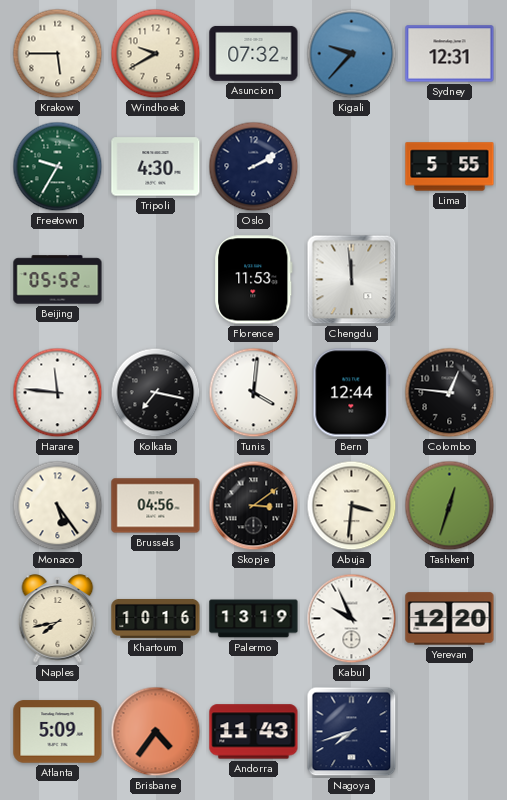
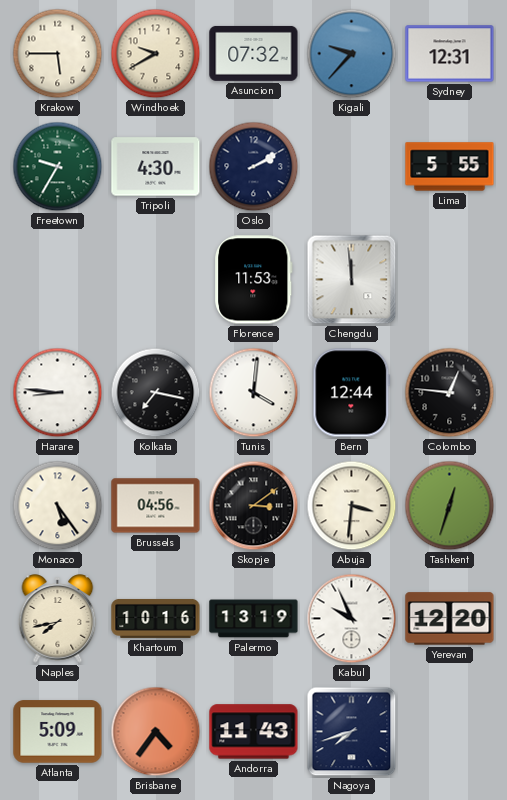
Beijing: 05:52 -> none
Harare: 11:46 -> 8:46
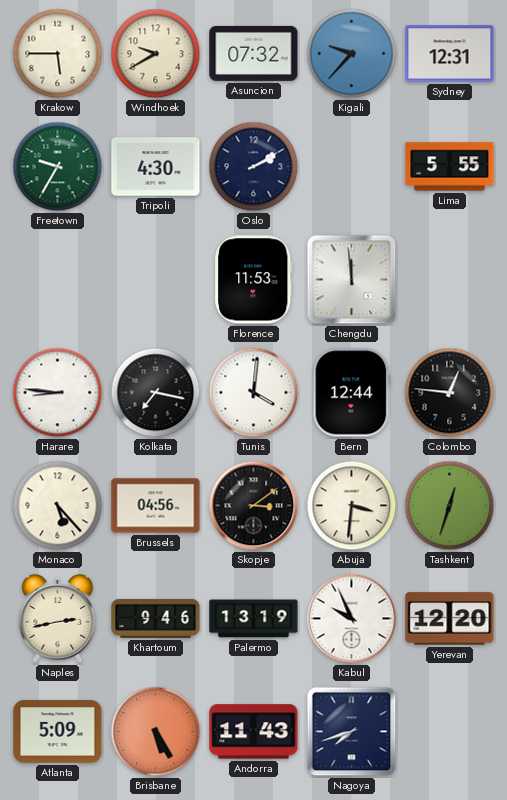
Monaco: 5:24 -> 5:23
Naples: 7:43 -> 2:43
Khartoum: 10:16 -> 9:46
Brisbane: 4:36 -> 5:25
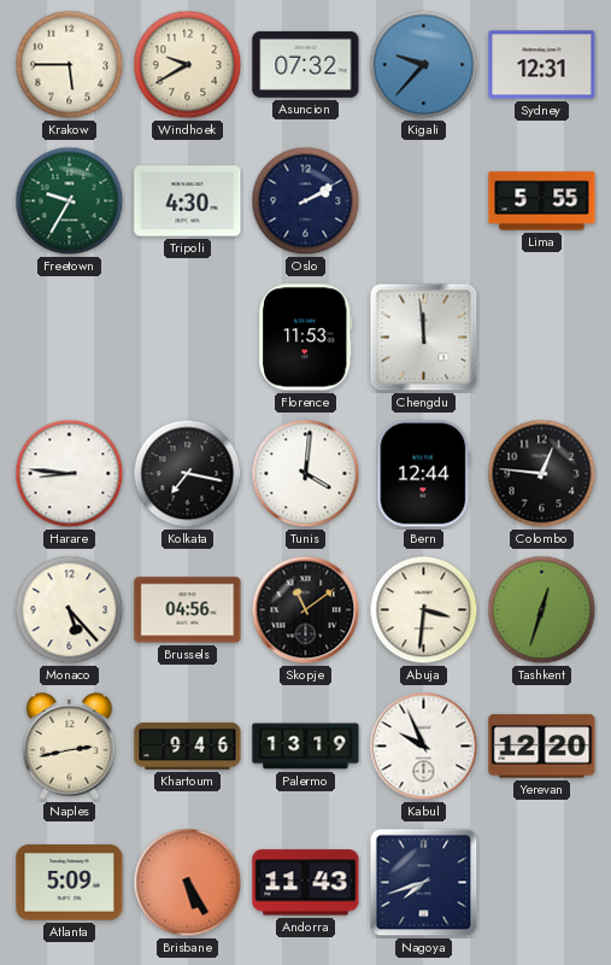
Skopje: 3:09 -> 11:09
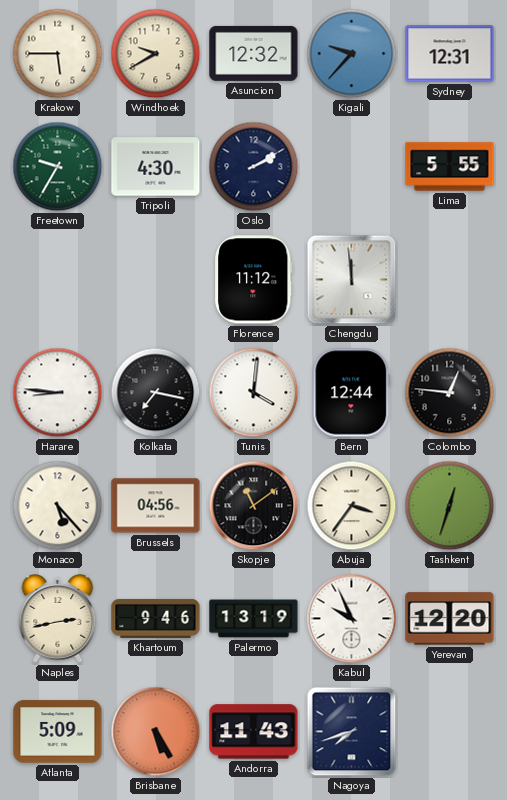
Asuncion: 07:32 -> 12:32
Florence: 11:53 -> 11:12
Abuja: 3:31 -> 3:36
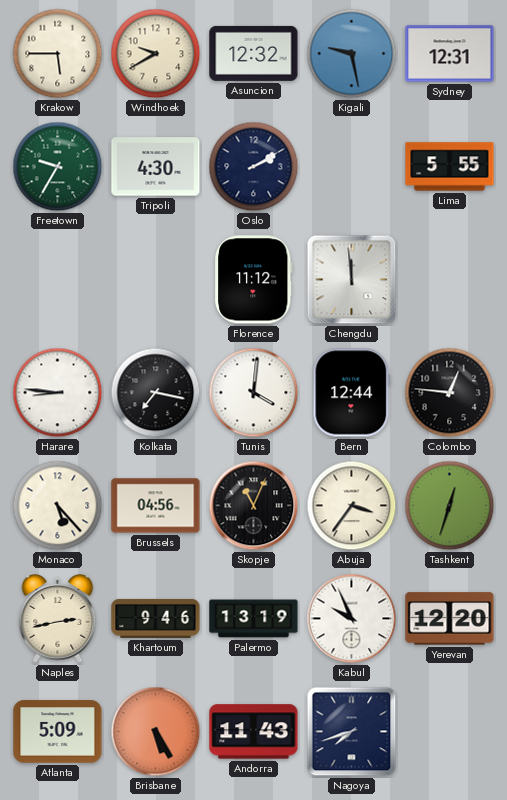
Kigali: 9:37 -> 9:28
Skopje: 11:09 -> 11:04
